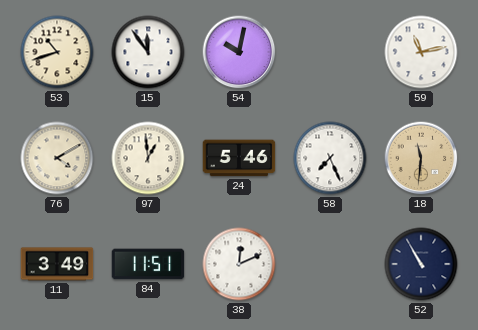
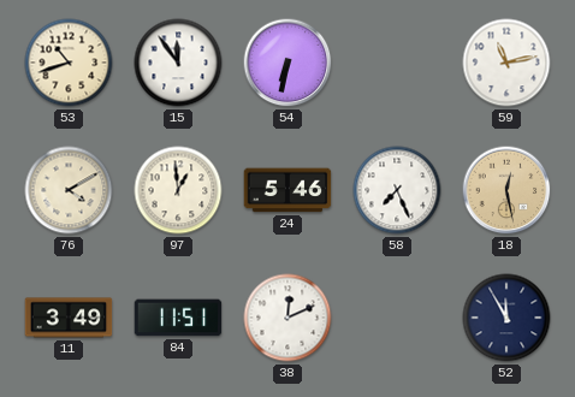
54: 10:02 -> 6:32
18: 11:31 -> 12:28
52: 10:55 -> 11:55
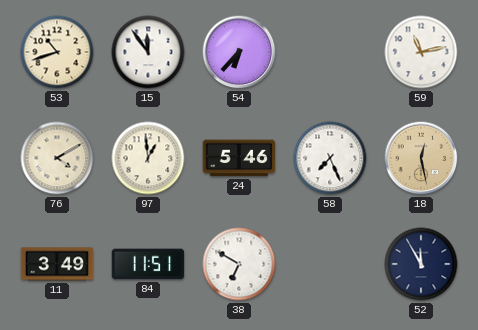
54: 6:32 -> 6:37
38: 12:11 -> 6:50
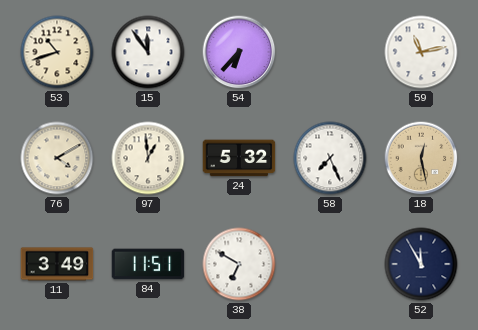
24: 5:46 -> 5:32
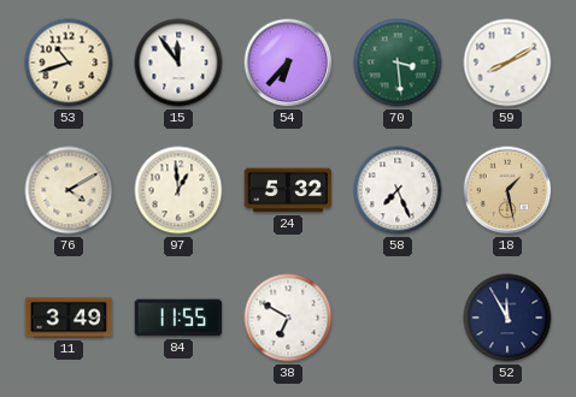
70: none -> 3:29
59: 11:13 -> 8:10
18: 12:28 -> 1:28
84: 11:51 -> 11:55
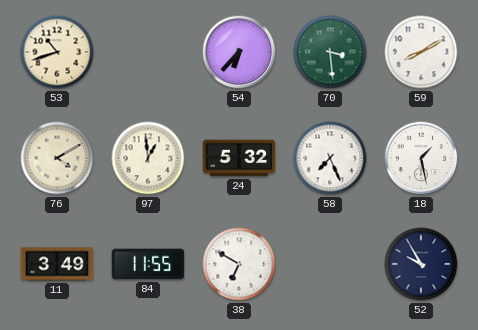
15: 11:54 -> none
18 dial: champagne -> white
52: 11:55 -> 9:55
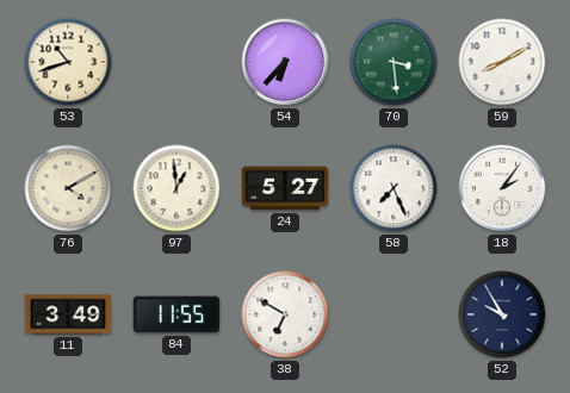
24: 5:32 -> 5:27
18: 1:28 -> 2:06
